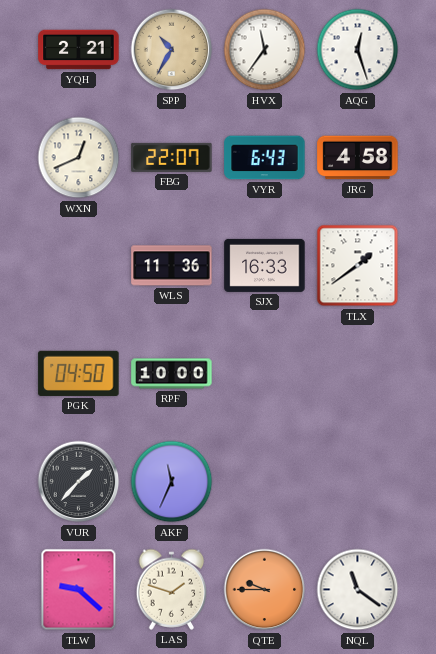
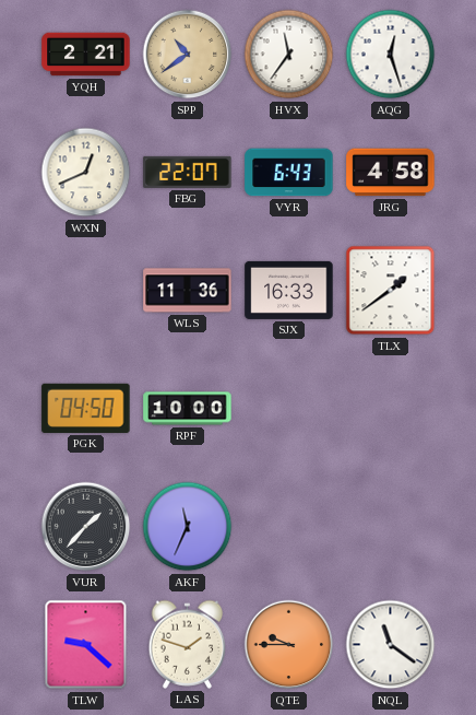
SPP: 10:35 -> 10:39
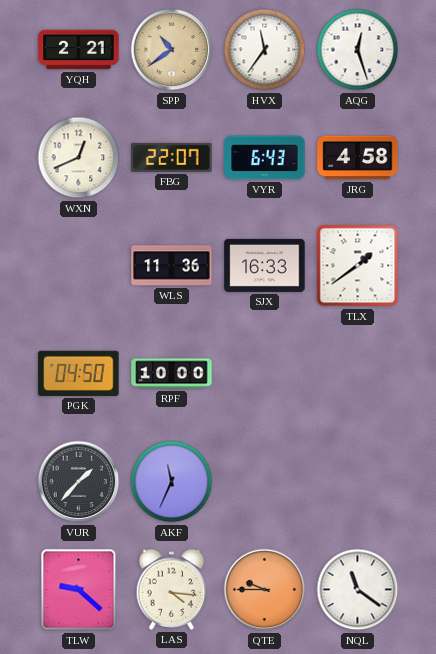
LAS: 1:48 -> 4:16
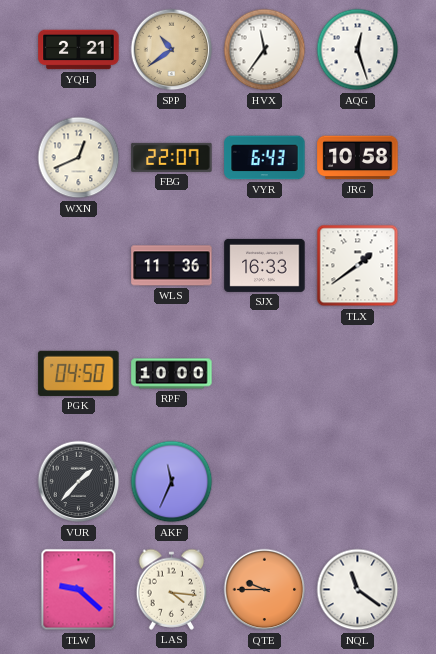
JRG: 4:58 -> 10:58
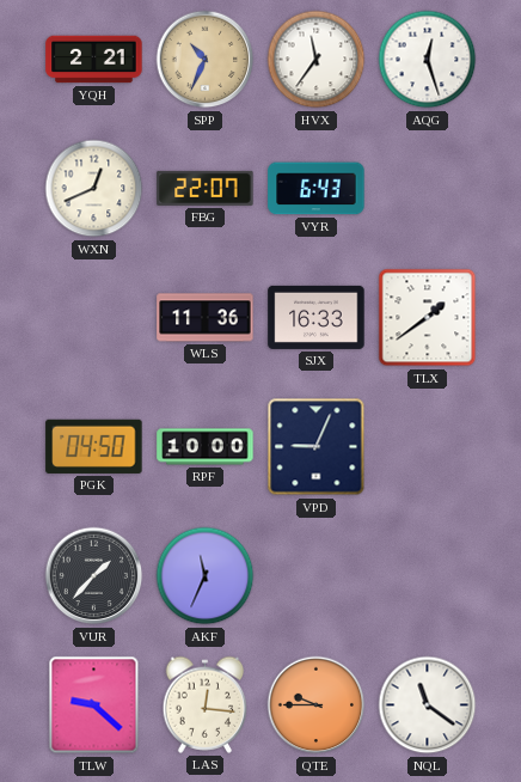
SPP: 10:39 -> 10:34
JRG: 10:58 -> none
VPD: none -> 9:04
LAS: 4:16 -> 12:16
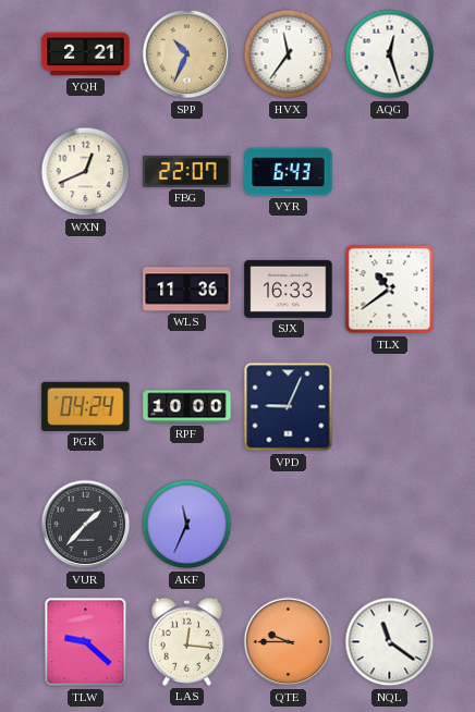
TLX: 1:39 -> 10:39
PGK: 04:50 -> 04:24
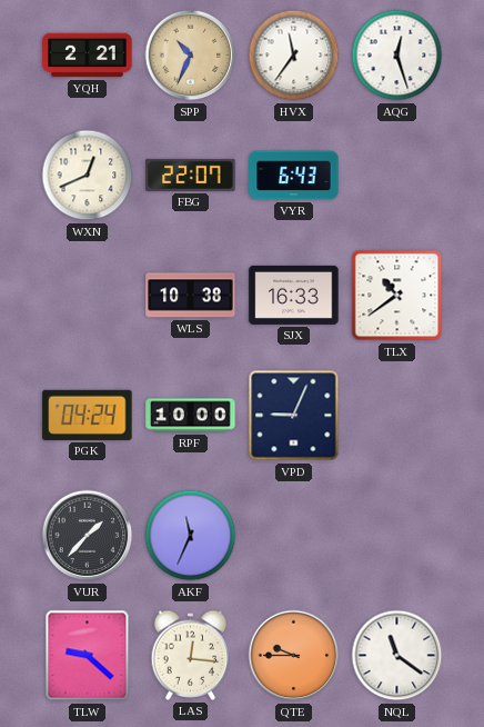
WLS: 11:36 -> 10:38
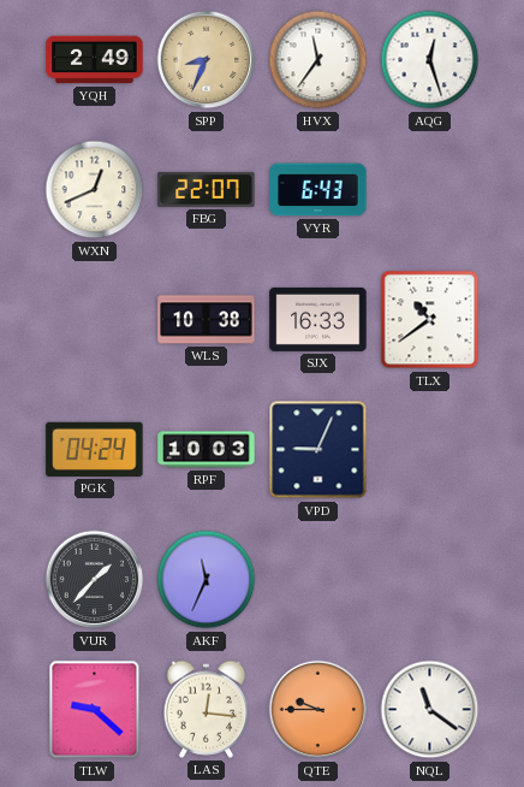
YQH: 2:21 -> 2:49
SPP: 10:34 -> 8:34
RPF: 10:00 -> 10:03
